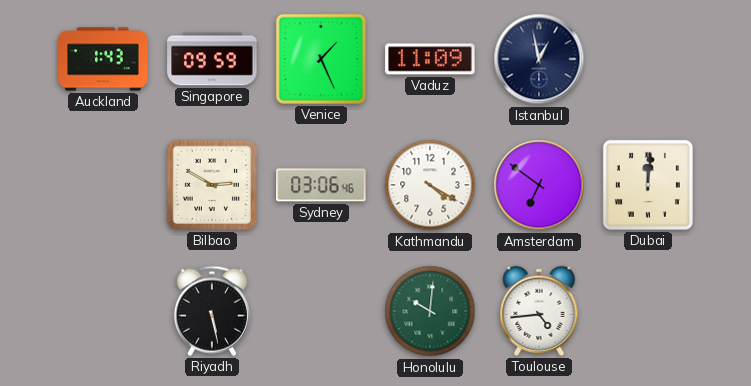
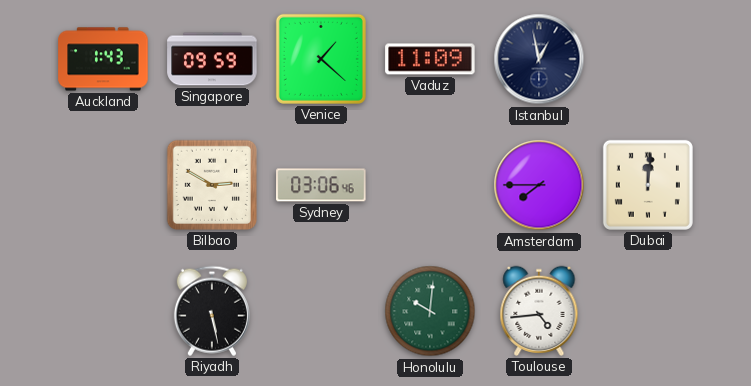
Venice: 1:26 -> 1:22
Kathmandu: 4:20 -> none
Amsterdam: 6:51 -> 7:45
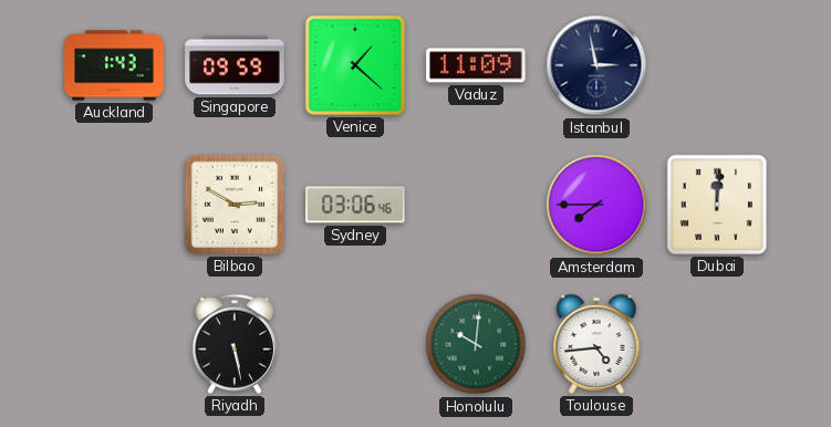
Istanbul: 12:58 -> 2:58
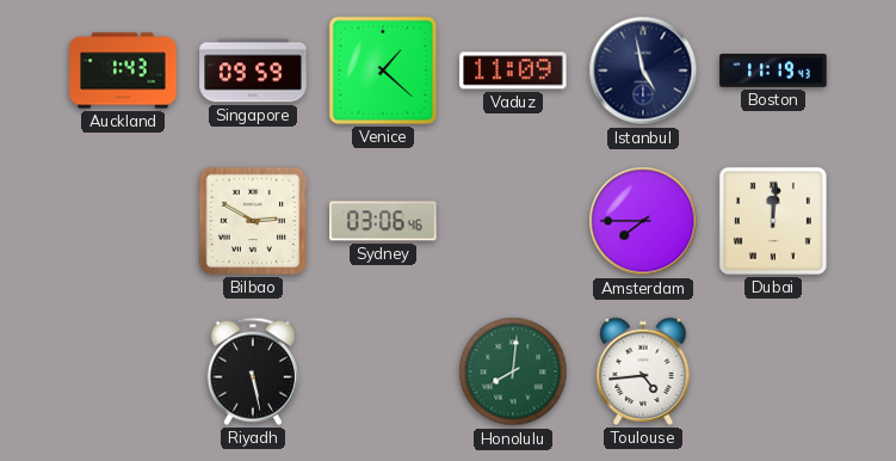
Istanbul: 2:58 -> 4:58
Boston: none -> 11:19
Honolulu: 10:01 -> 8:01
